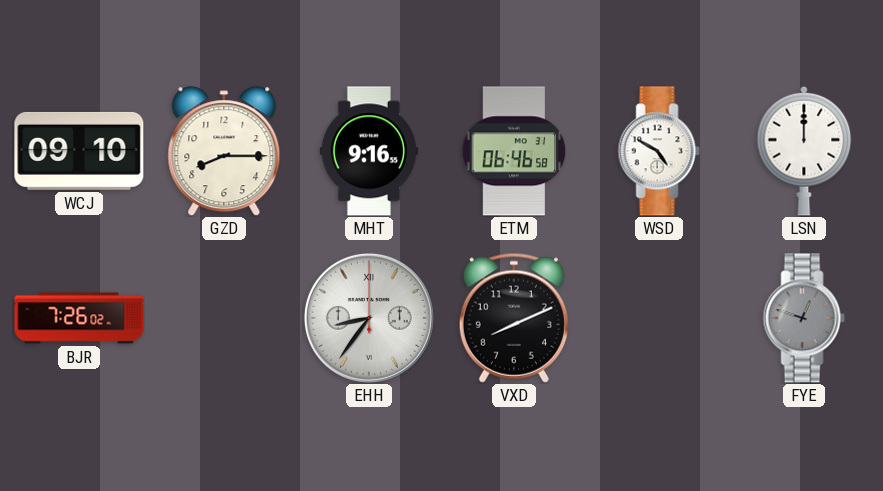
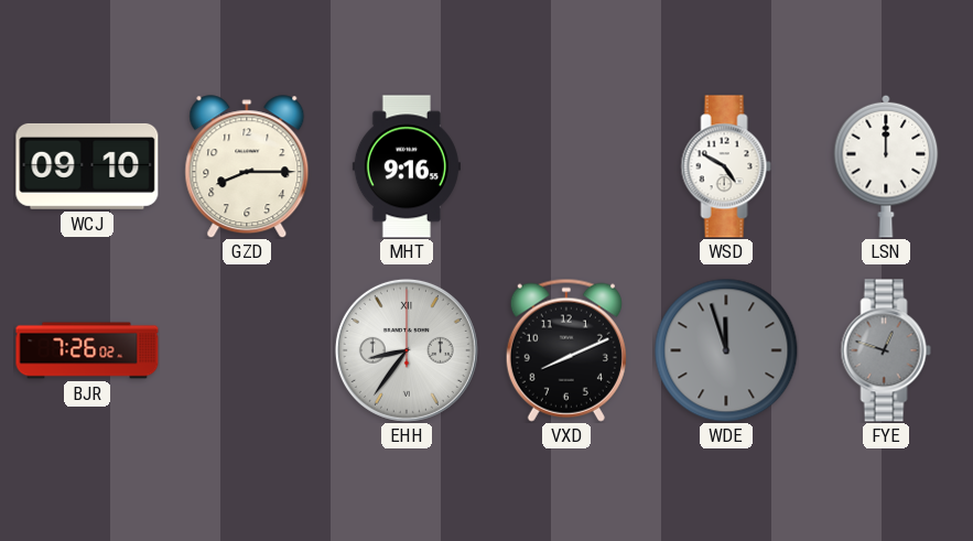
ETM: 06:46 -> none
WDE: none -> 11:57
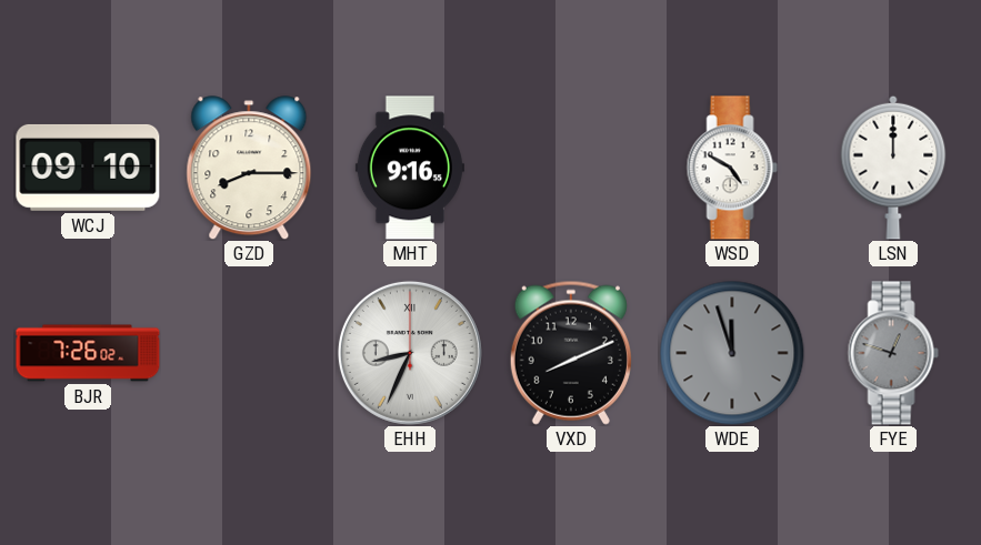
EHH: 8:36 -> 8:34
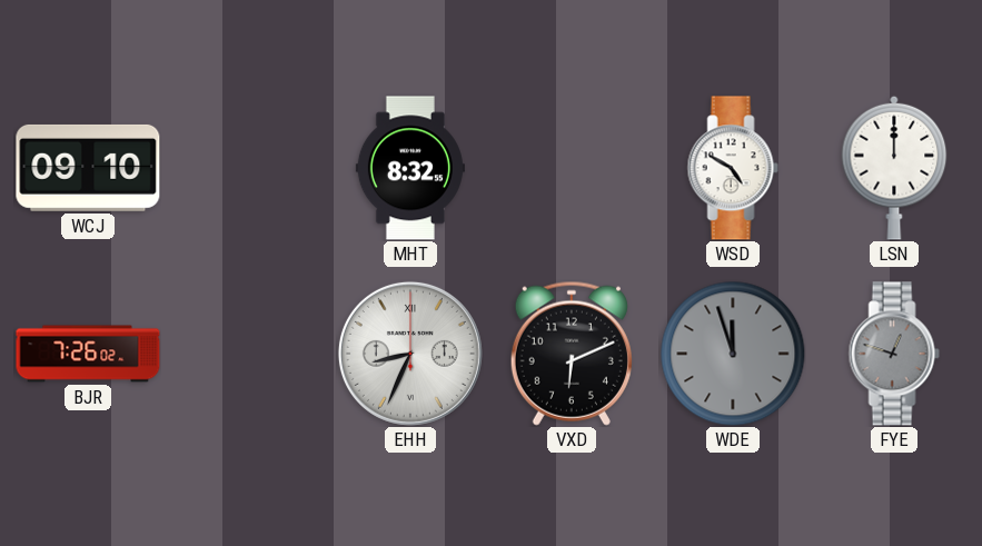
GZD: 8:15 -> none
MHT: 9:16 -> 8:32
VXD: 8:11 -> 6:11
